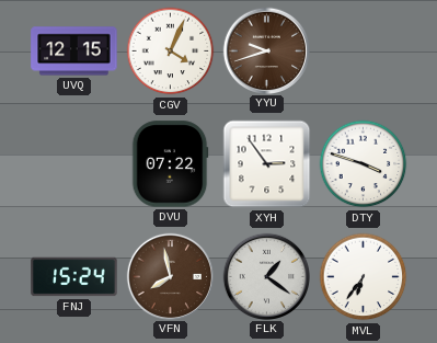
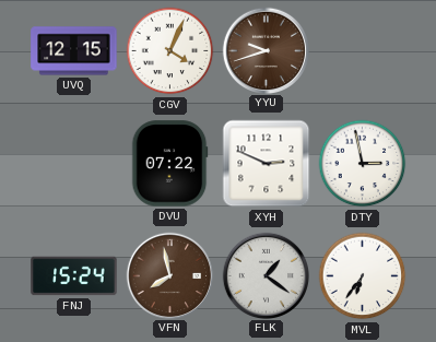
XYH: 2:54 -> 2:49
DTY: 3:48 -> 2:58
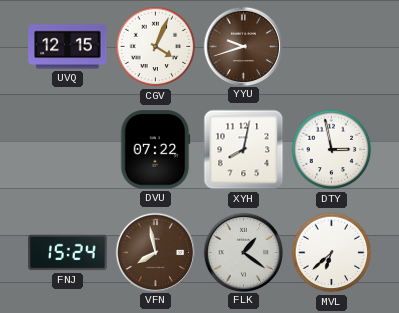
XYH: 2:49 -> 8:02
MVL: 6:36 -> 6:38
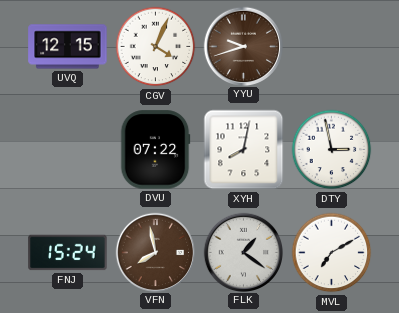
MVL: 6:38 -> 7:10
